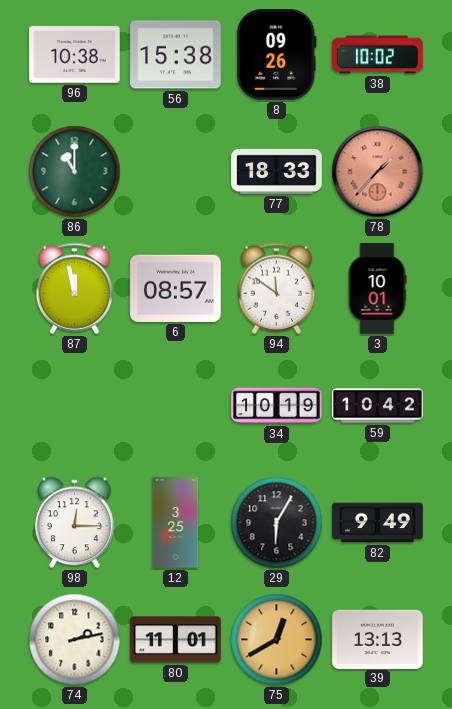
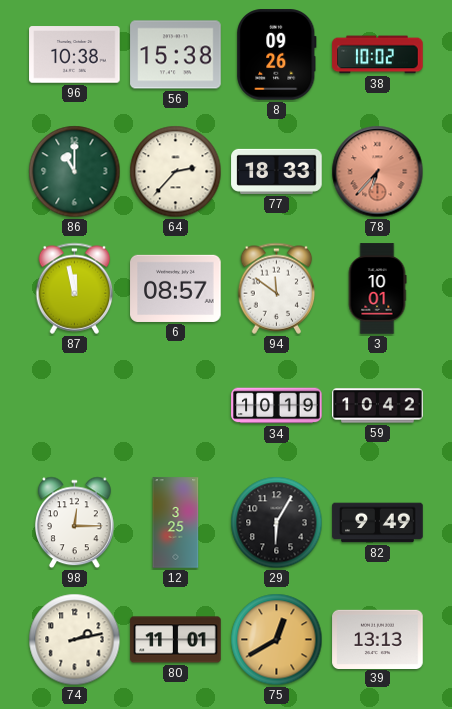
64: none -> 2:37
78: 1:37 -> 6:37
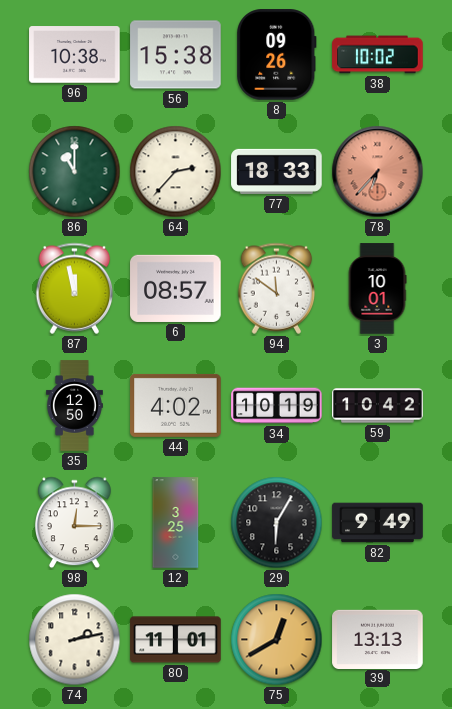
35: none -> 12:50
44: none -> 4:02
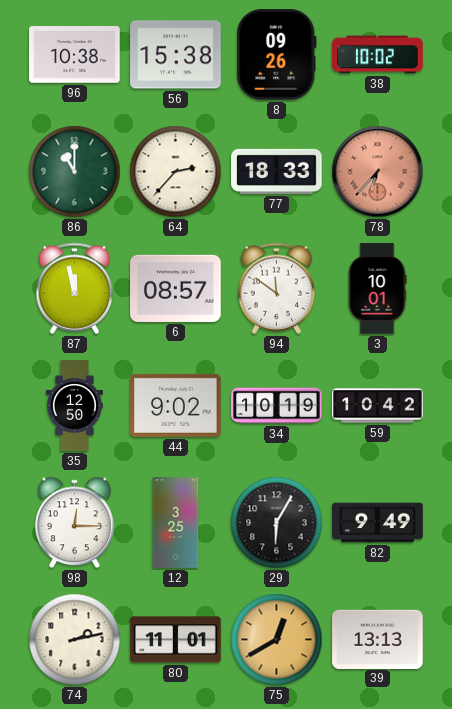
44: 4:02 -> 9:02
